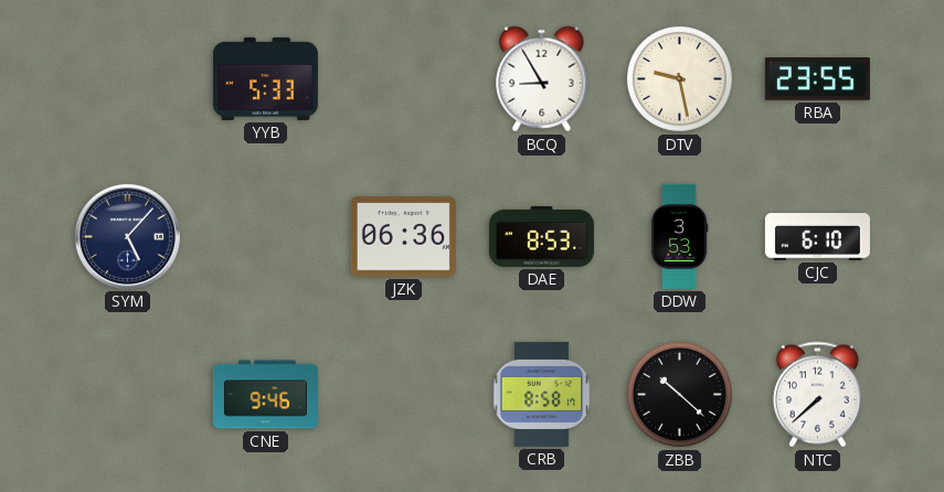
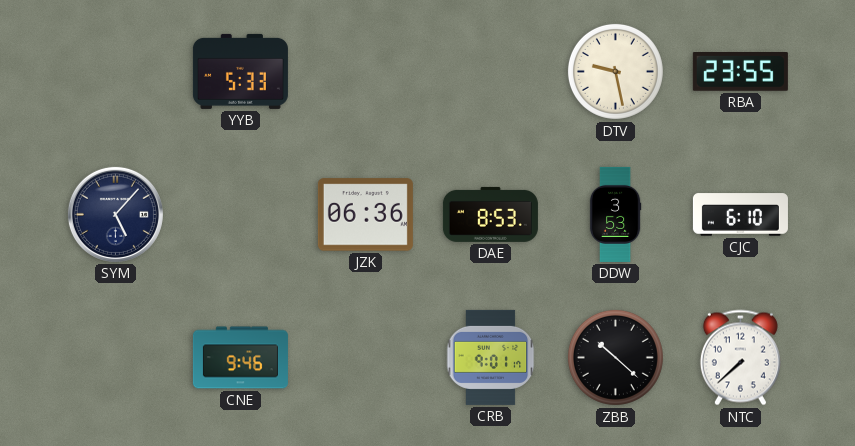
BCQ: 8:55 -> none
CRB: 8:58 -> 9:01
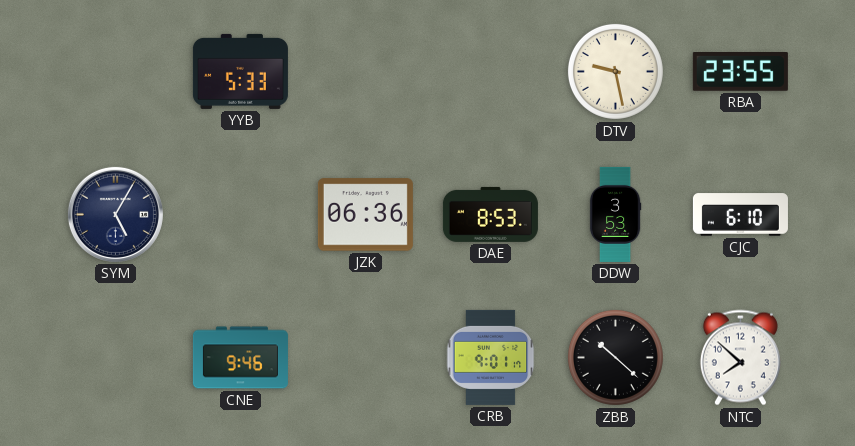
SYM: 5:07 -> 5:05
NTC: 7:38 -> 7:52
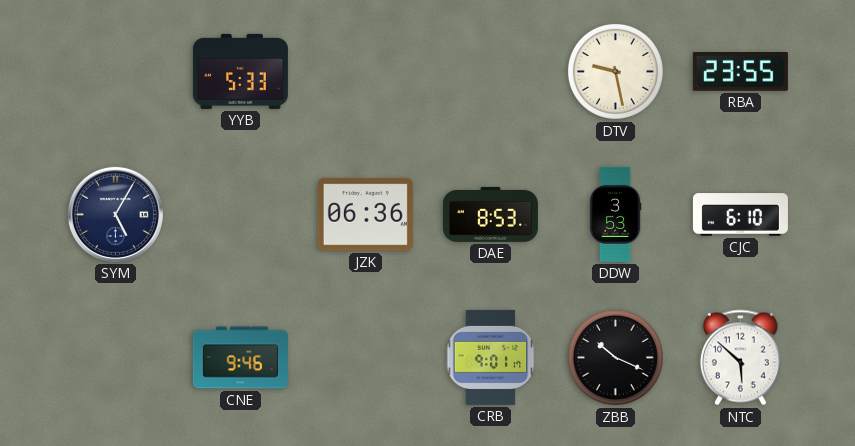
ZBB: 10:22 -> 10:19
NTC: 7:52 -> 5:52
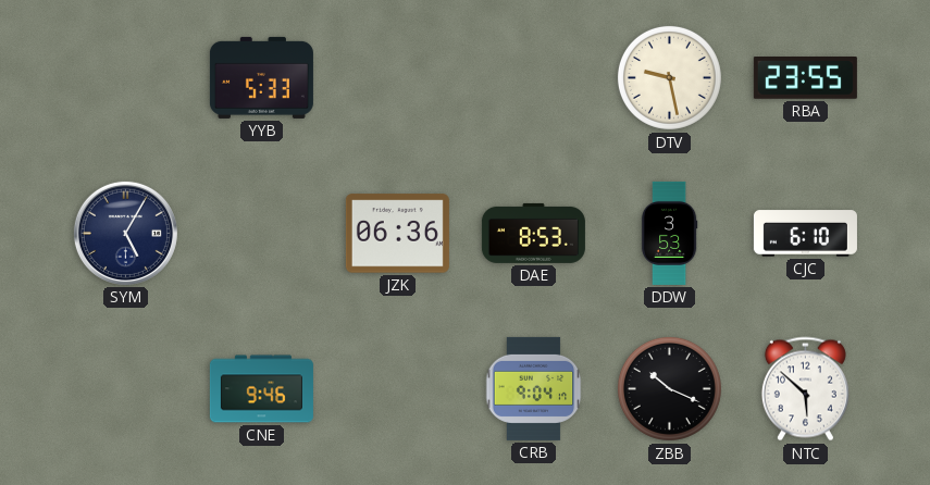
CRB: 9:01 -> 9:04
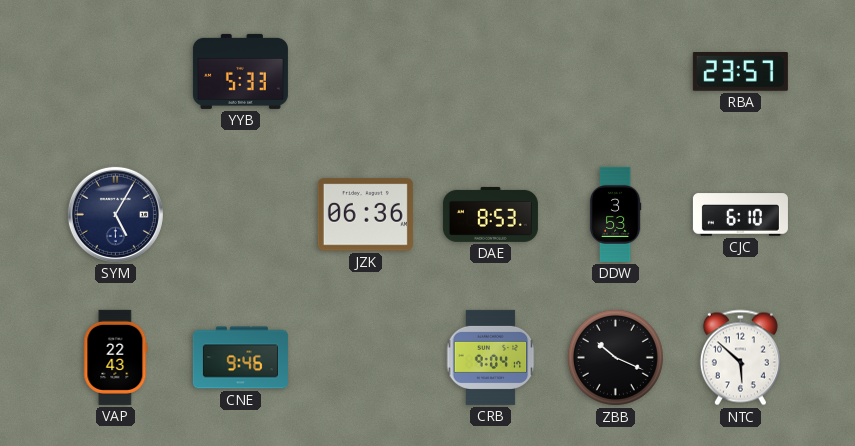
DTV: 9:28 -> none
RBA: 23:55 -> 23:57
VAP: none -> 22:43
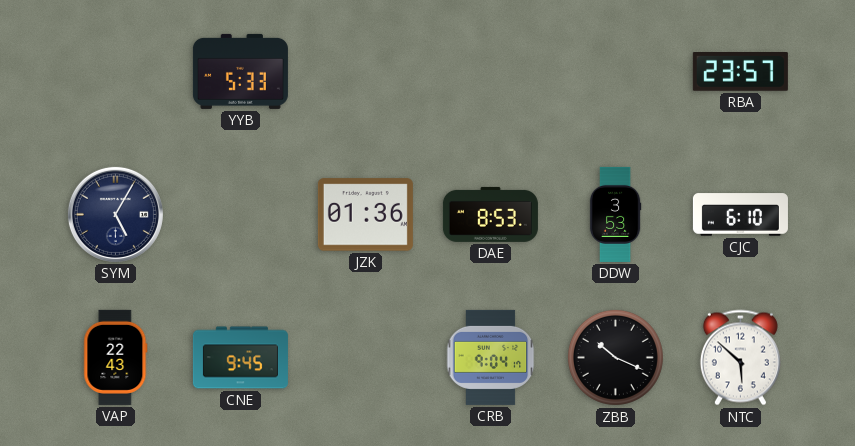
JZK: 06:36 -> 01:36
CNE: 9:46 -> 9:45
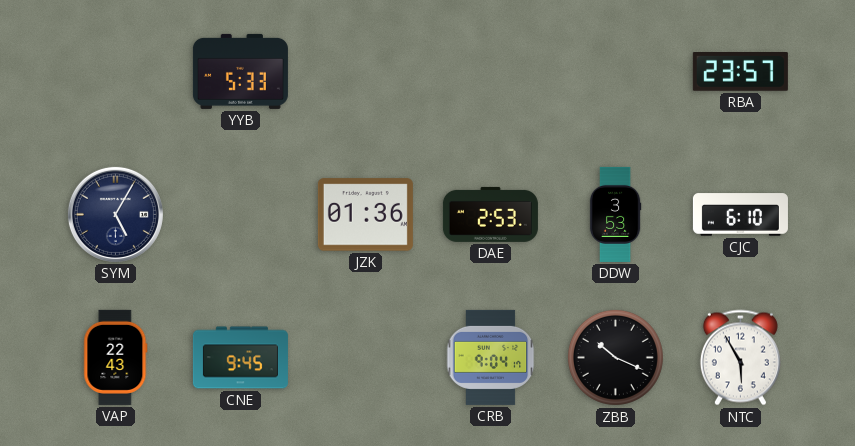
DAE: 8:53 -> 2:53
NTC: 5:52 -> 5:55
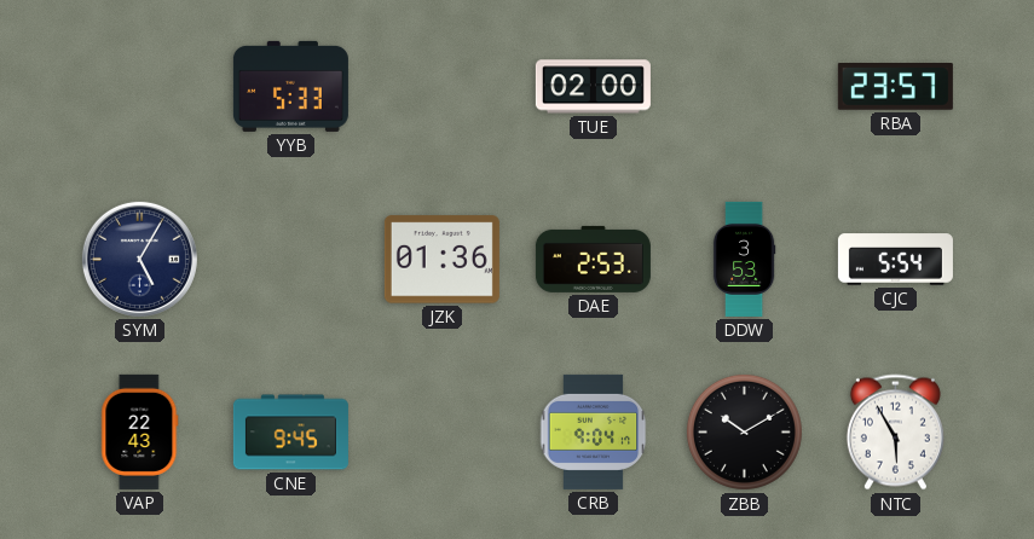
TUE: none -> 02:00
CJC: 6:10 -> 5:54
ZBB: 10:19 -> 10:10
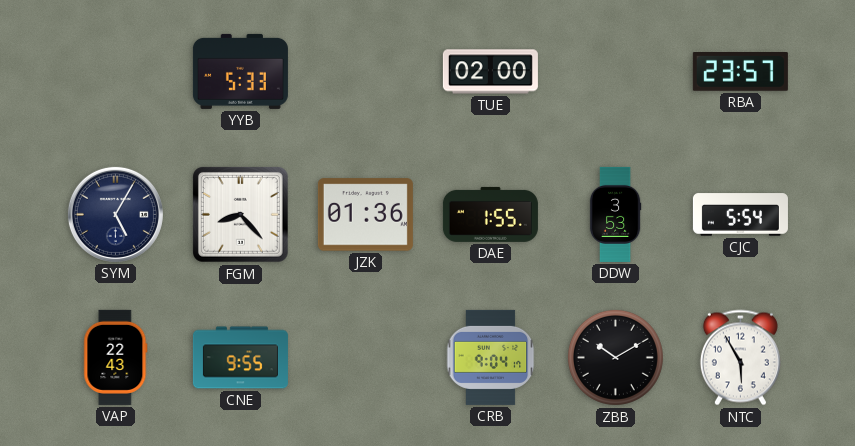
FGM: none -> 8:23
DAE: 2:53 -> 1:55
CNE: 9:45 -> 9:55
